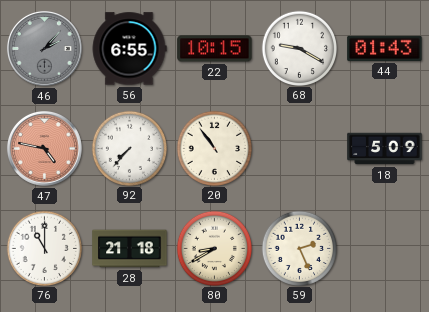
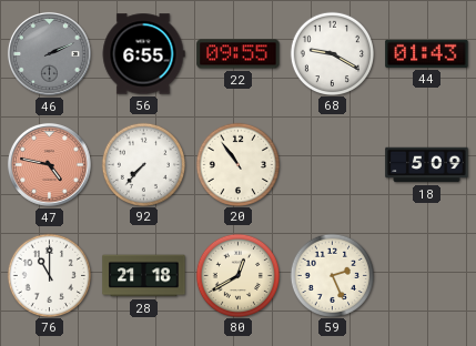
46: 2:07 -> 2:11
22: 10:15 -> 09:55
80: 8:40 -> 12:40
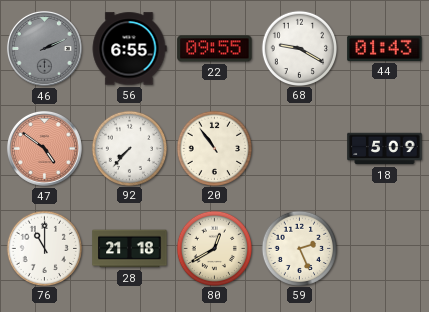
47: 4:47 -> 4:51
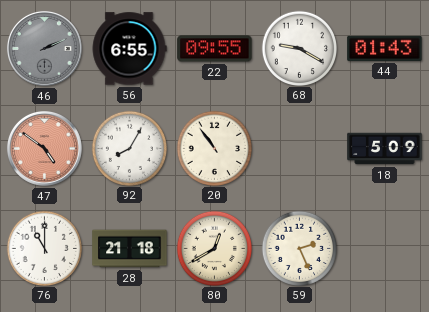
92: 7:37 -> 8:05
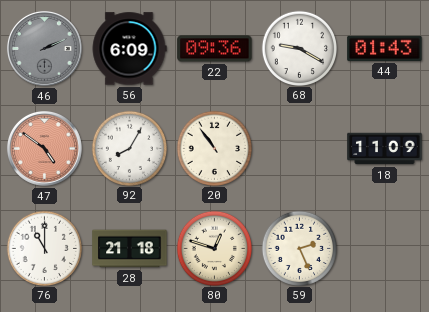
56: 6:55 -> 6:09
22: 09:55 -> 09:36
18: 5:09 -> 11:09
80: 12:40 -> 12:48
